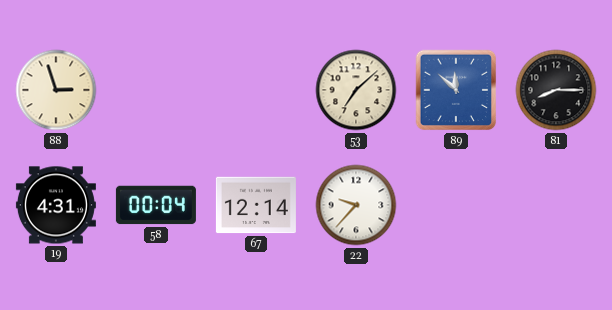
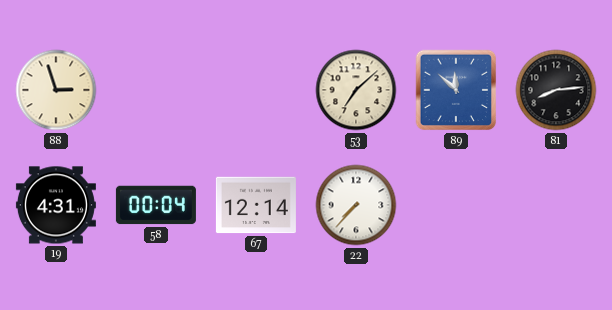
81: 8:15 -> 8:14
22: 9:37 -> 7:37
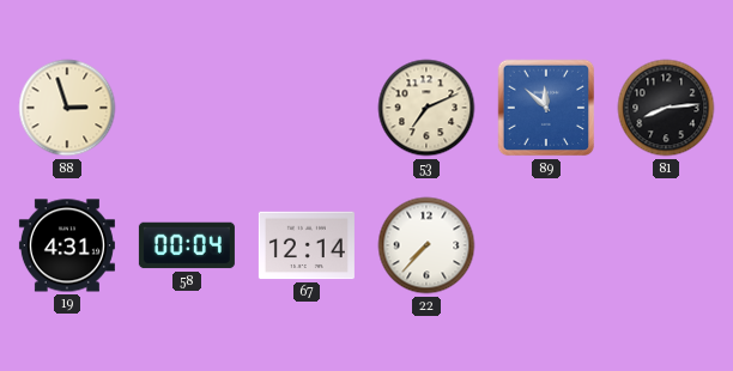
53: 7:08 -> 7:11
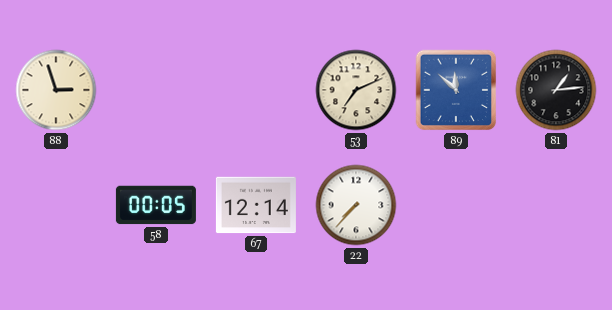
81: 8:14 -> 1:14
19: 4:31 -> none
58: 00:04 -> 00:05
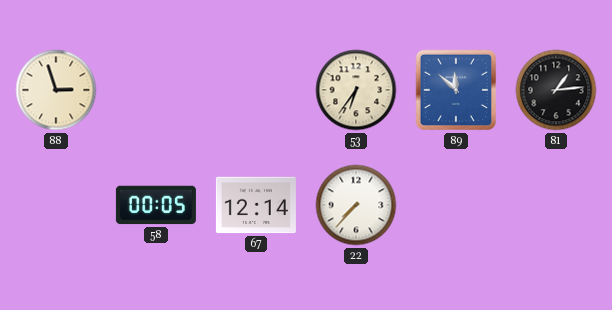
53: 7:11 -> 6:36
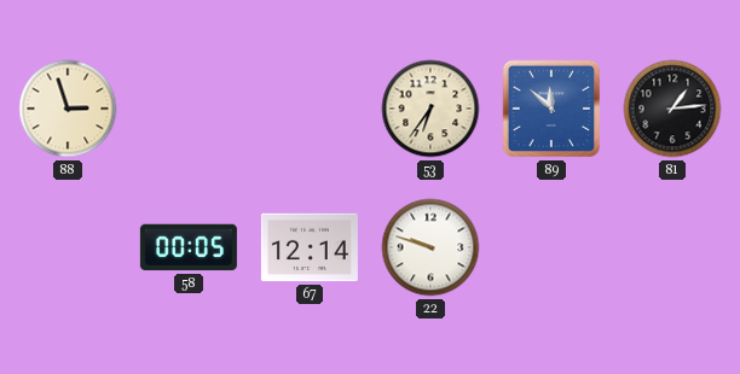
22: 7:37 -> 9:48
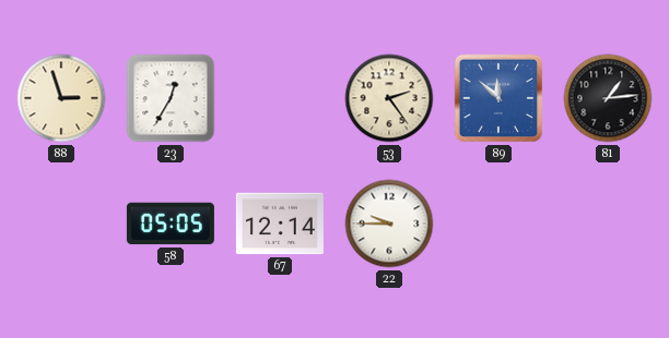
23: none -> 12:35
53: 6:36 -> 2:24
58: 00:05 -> 05:05
22: 9:48 -> 9:45
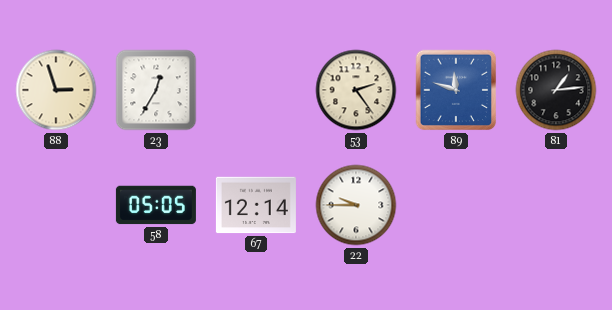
89: 11:52 -> 11:48
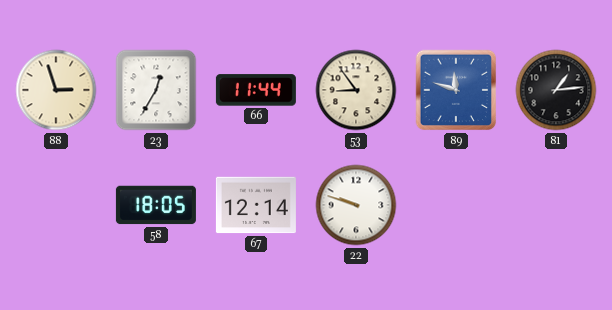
66: none -> 11:44
53: 2:24 -> 8:54
58: 05:05 -> 18:05
22: 9:45 -> 9:48
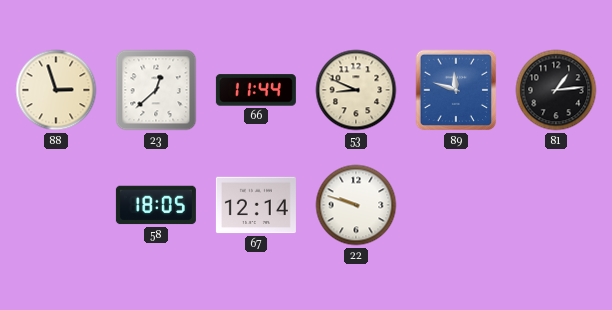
23: 12:35 -> 12:38
53: 8:54 -> 8:49
